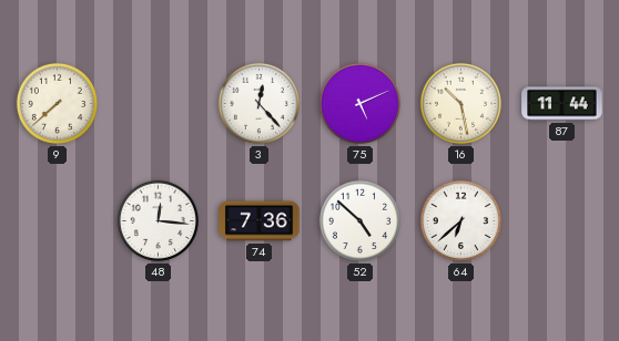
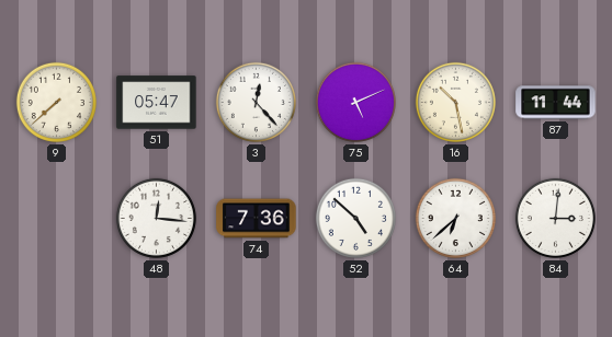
51: none -> 05:47
84: none -> 3:01
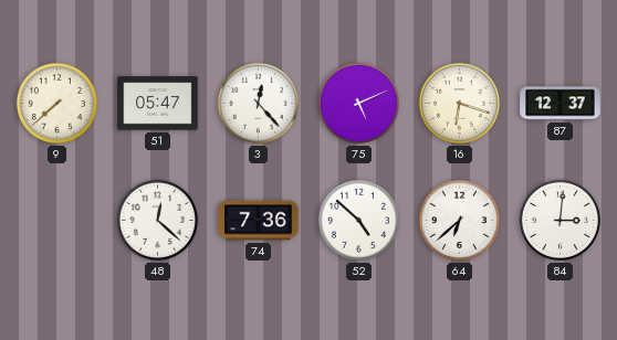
16: 10:28 -> 6:18
87: 11:44 -> 12:37
48: 12:16 -> 12:22
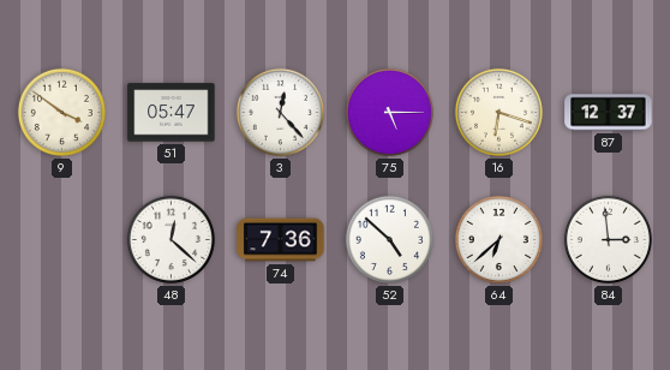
9: 7:38 -> 3:51
75: 5:11 -> 5:15
84: 3:01 -> 2:59
